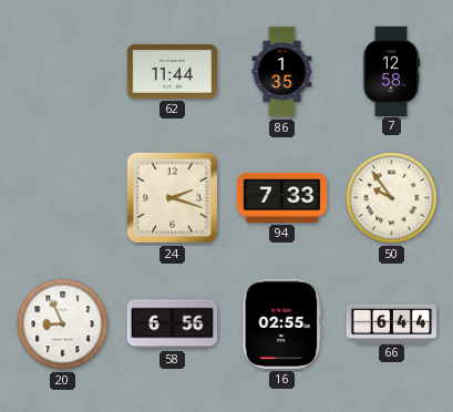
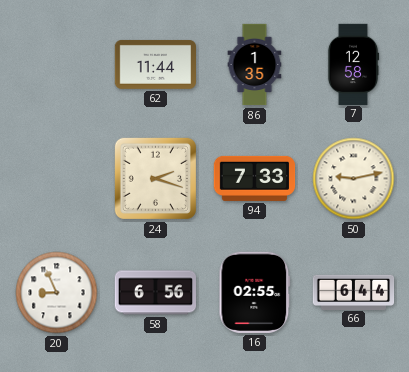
50: 9:54 -> 9:13
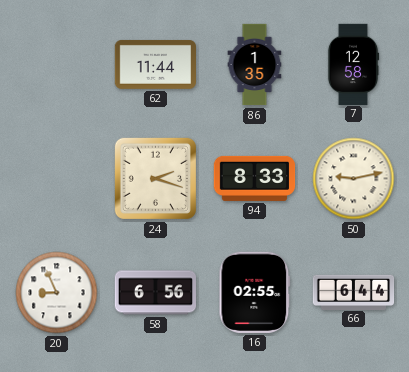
94: 7:33 -> 8:33
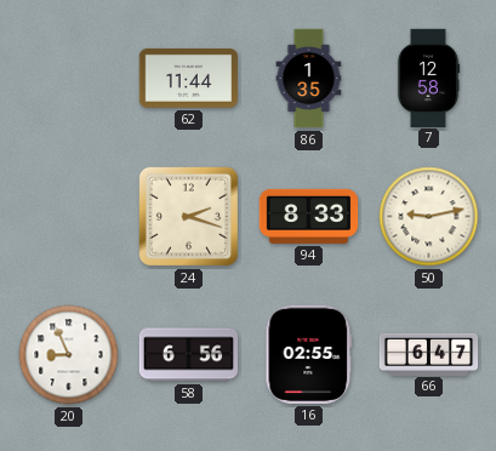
66: 6:44 -> 6:47
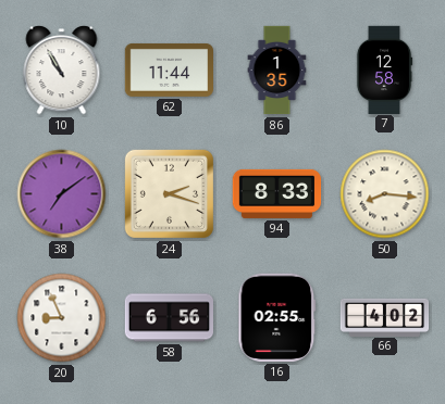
10: none -> 10:55
38: none -> 7:09
50: 9:13 -> 8:16
66: 6:47 -> 4:02
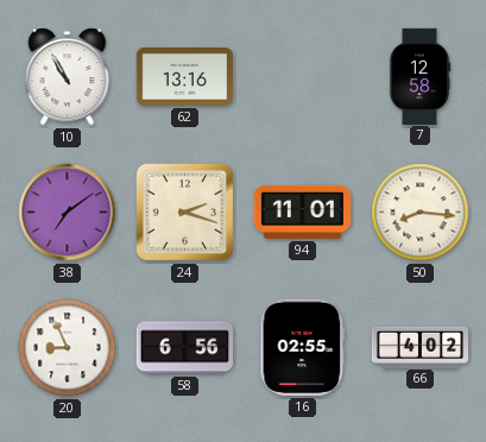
62: 11:44 -> 13:16
86: 1:35 -> none
94: 8:33 -> 11:01
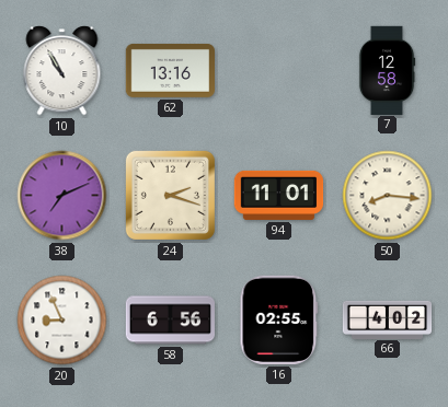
38: 7:09 -> 7:11
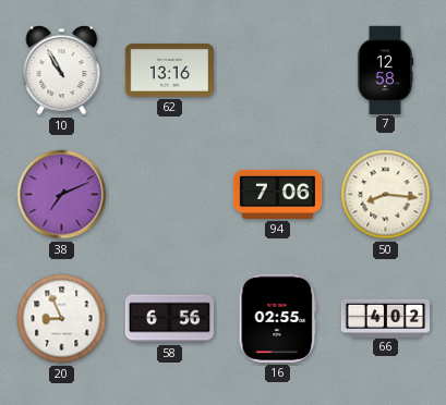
24: 2:18 -> none
94: 11:01 -> 7:06
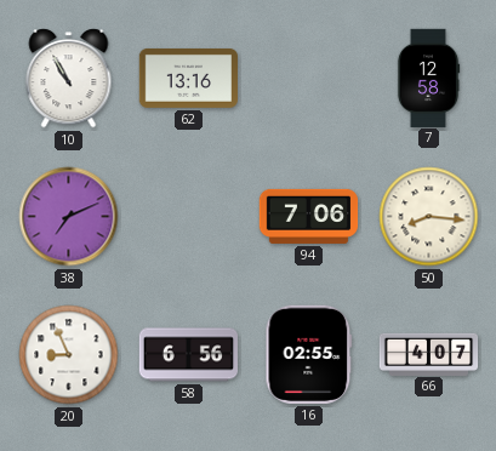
66: 4:02 -> 4:07
